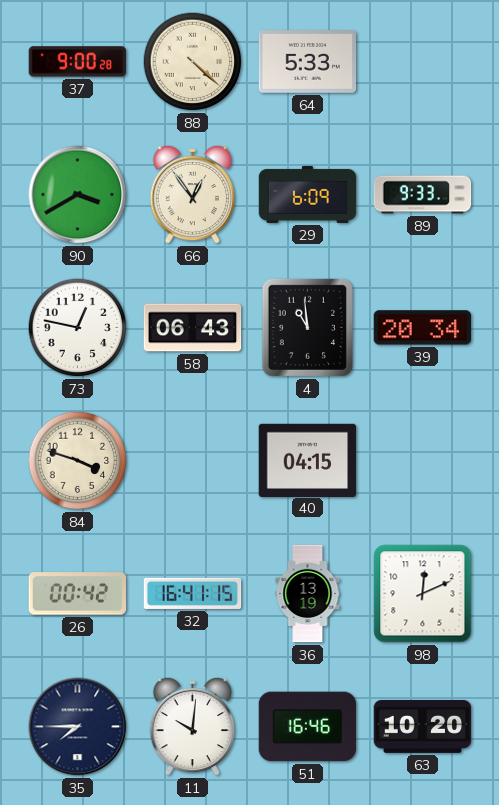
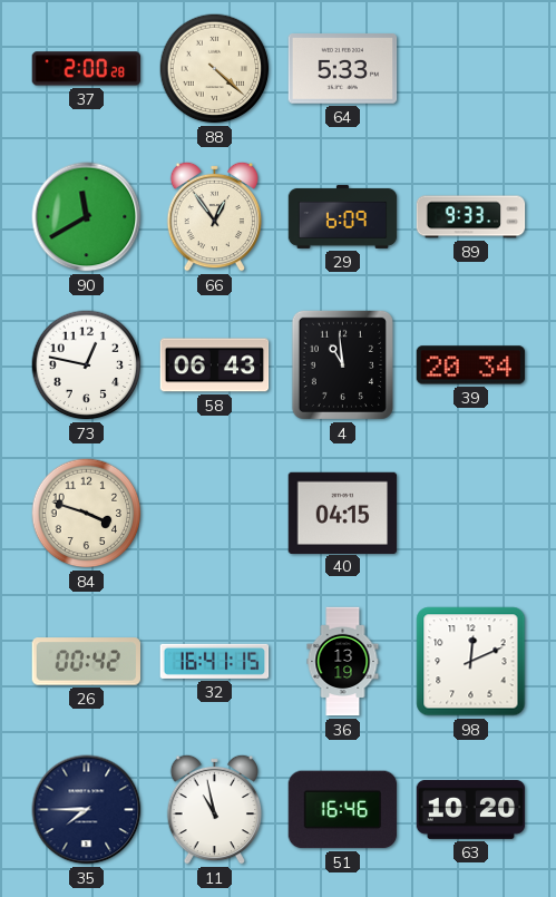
37: 9:00 -> 2:00
90: 3:40 -> 11:40
11: 10:01 -> 10:58
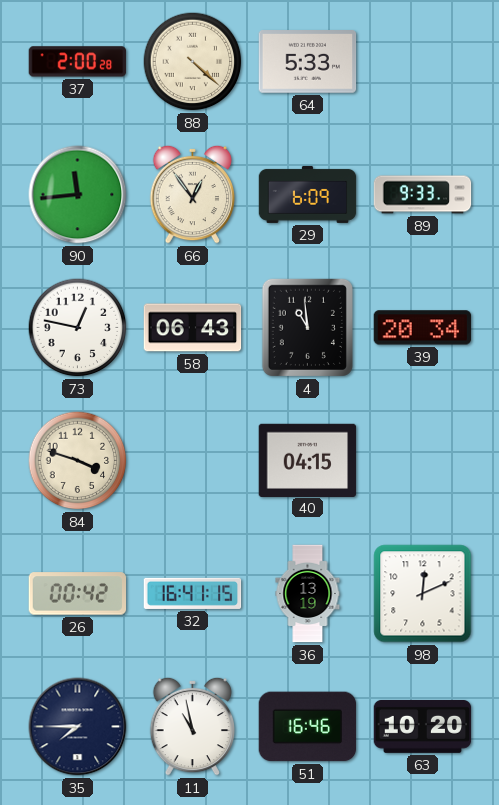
90: 11:40 -> 11:44
